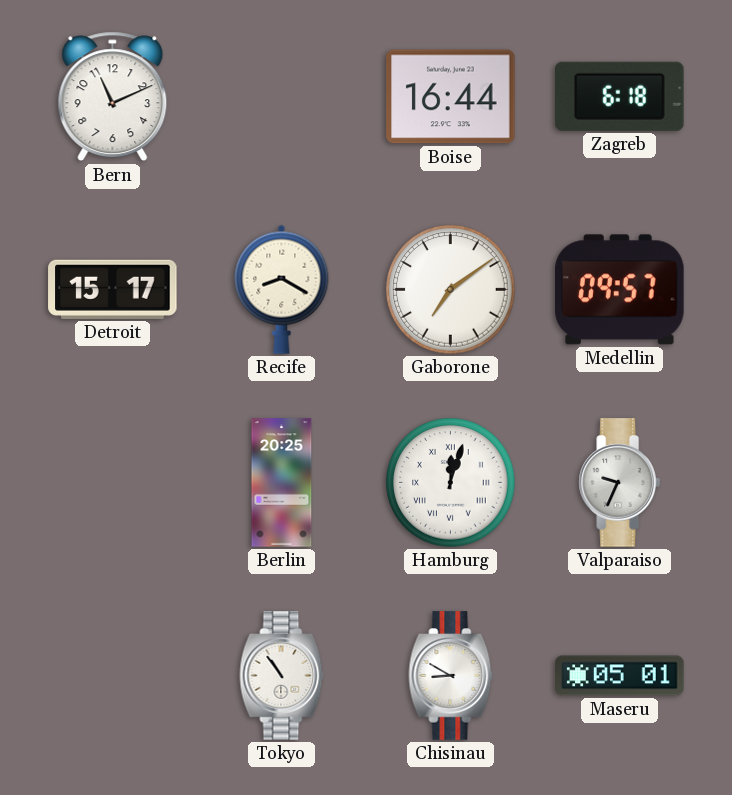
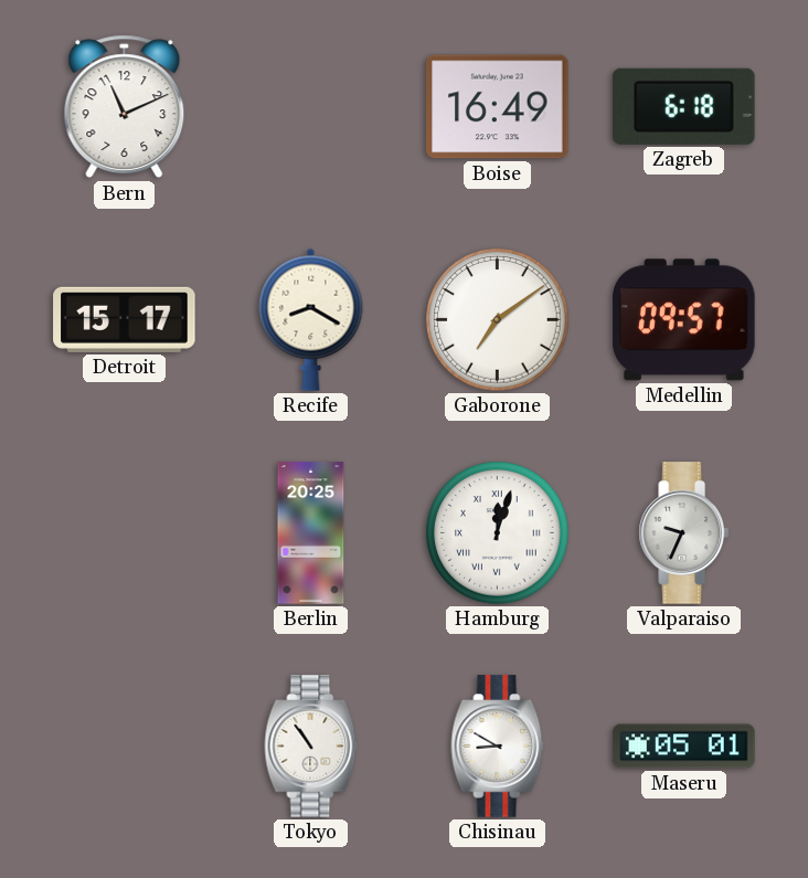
Boise: 16:44 -> 16:49
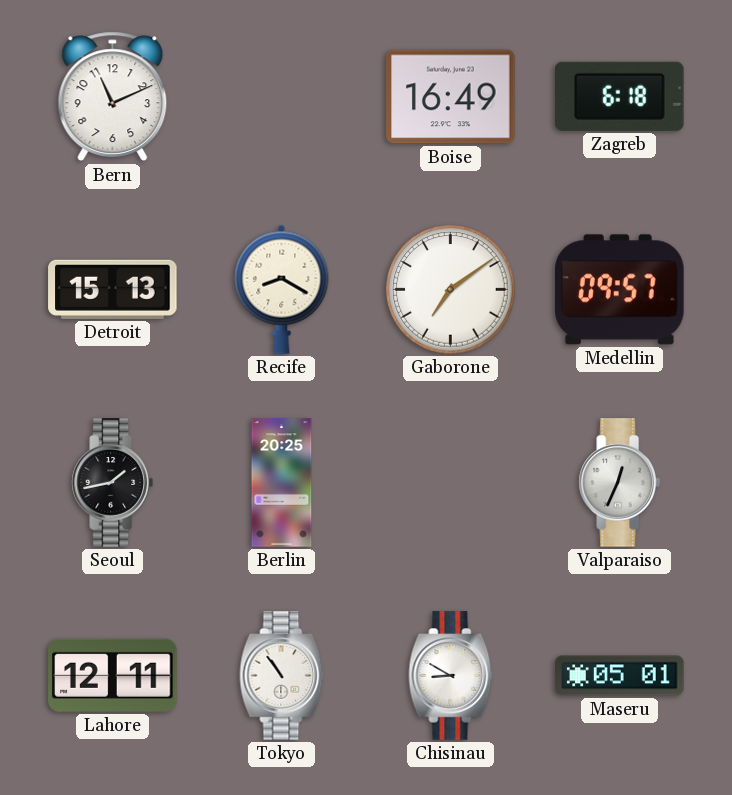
Detroit: 15:17 -> 15:13
Seoul: none -> 1:43
Hamburg: 12:03 -> none
Valparaiso: 9:34 -> 12:34
Lahore: none -> 12:11
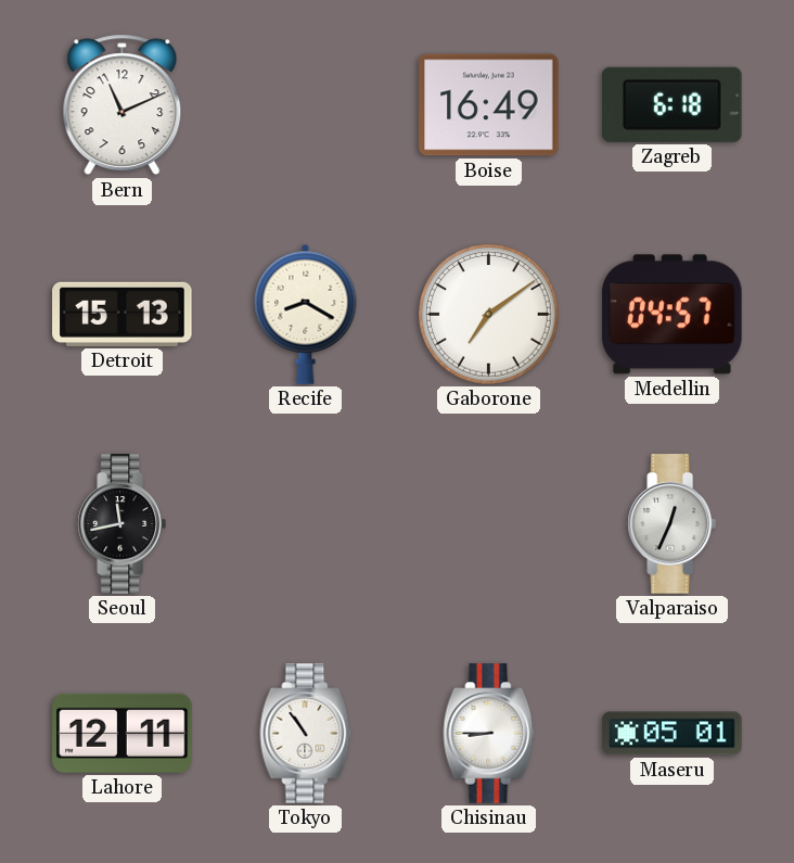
Medellin: 09:57 -> 04:57
Seoul: 1:43 -> 11:43
Berlin: 20:25 -> none
Chisinau: 8:50 -> 8:45
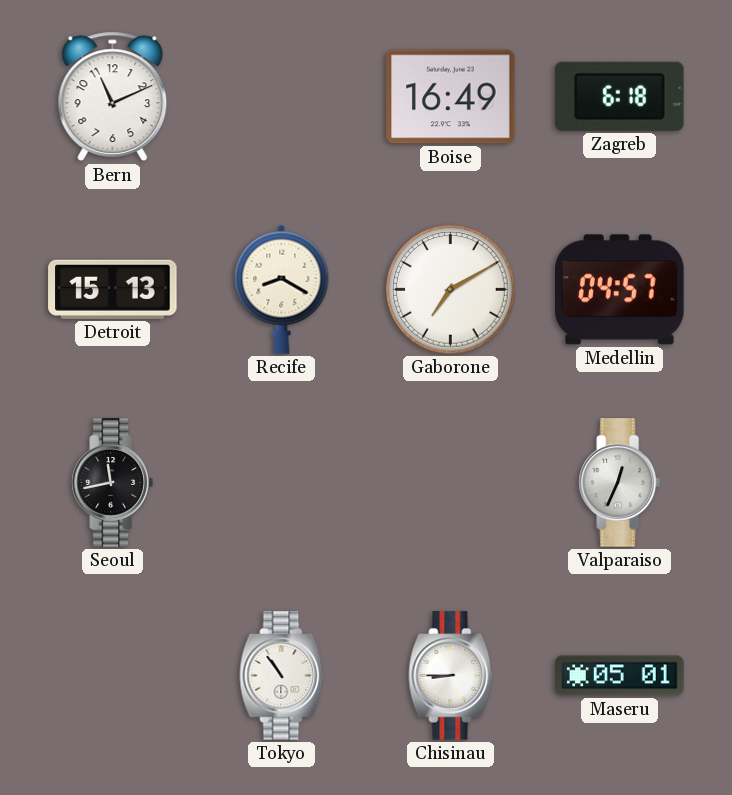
Gaborone: 7:09 -> 7:10
Lahore: 12:11 -> none
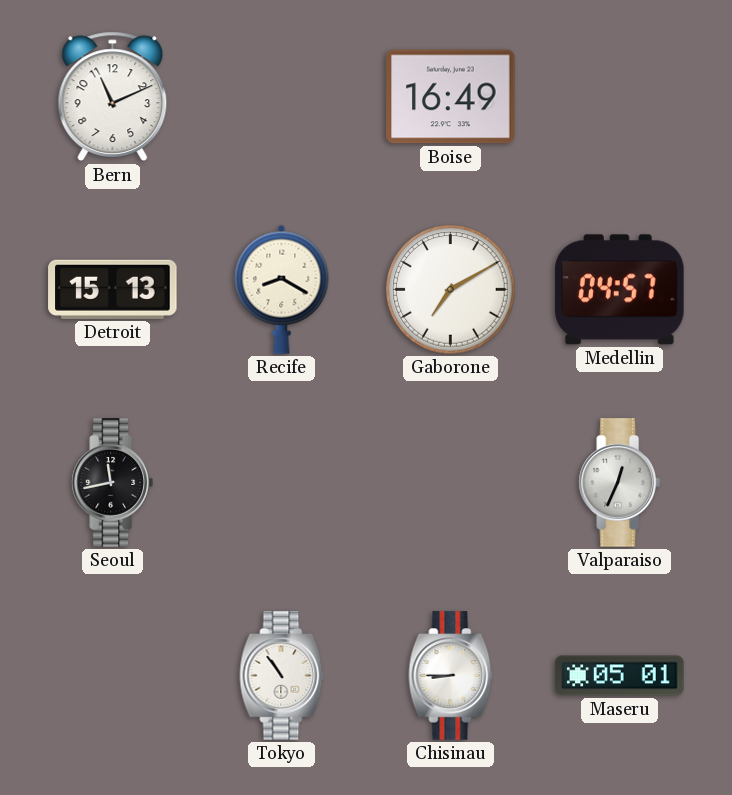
Zagreb: 6:18 -> none
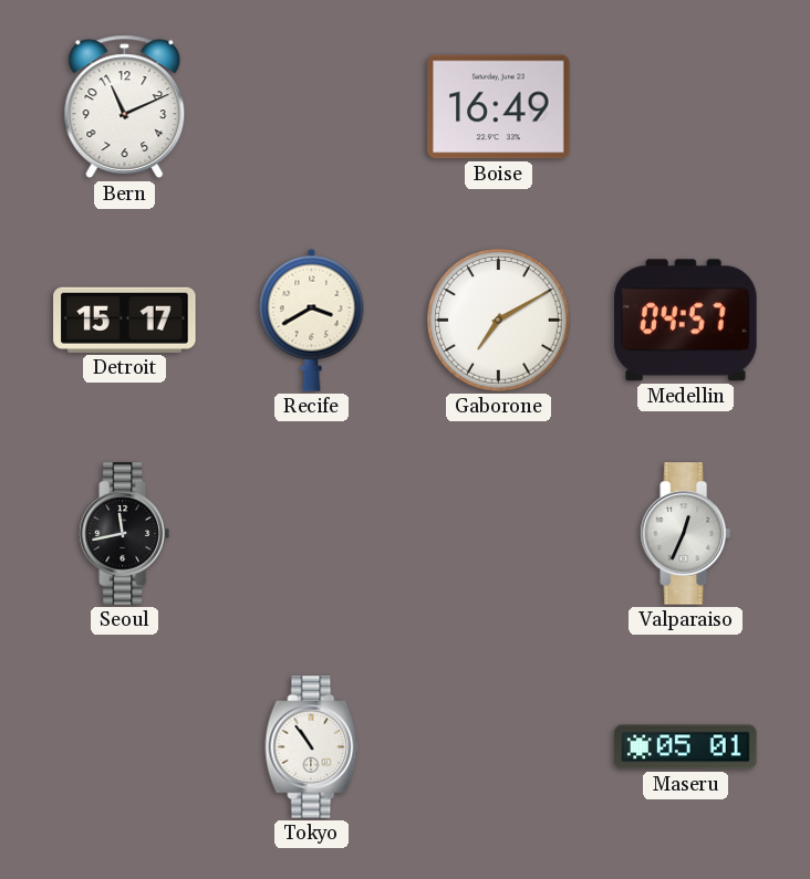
Detroit: 15:13 -> 15:17
Recife: 8:20 -> 3:40
Chisinau: 8:45 -> none
